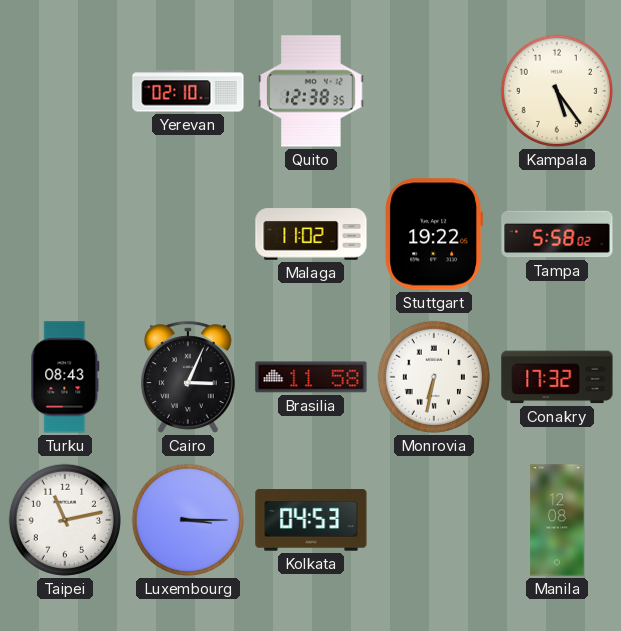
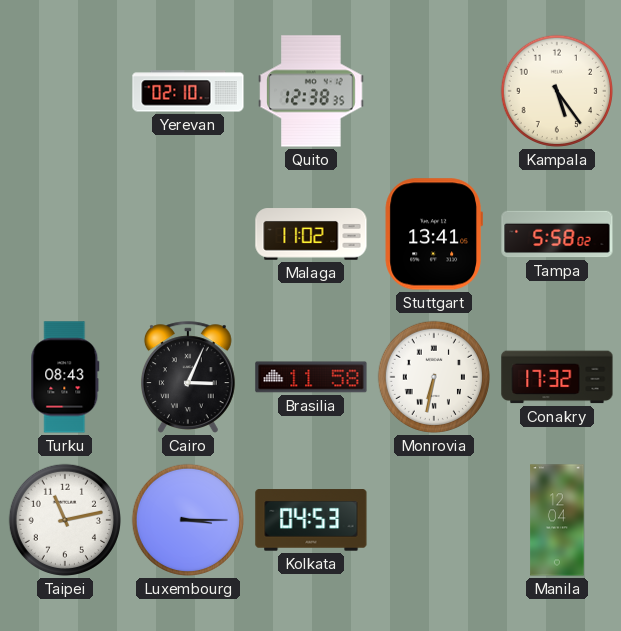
Stuttgart: 19:22 -> 13:41
Manila: 12:08 -> 12:04
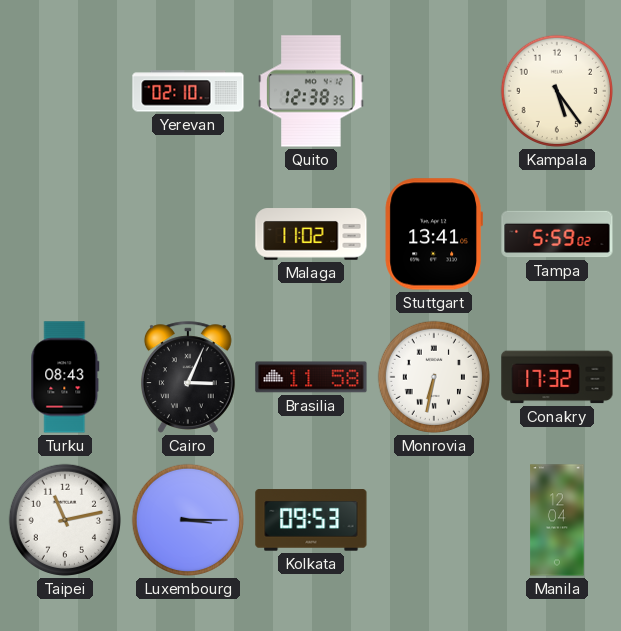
Tampa: 5:58 -> 5:59
Kolkata: 04:53 -> 09:53
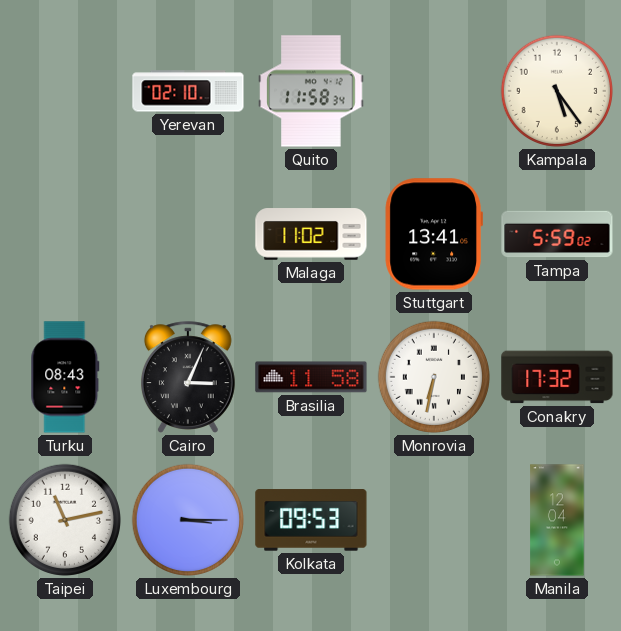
Quito: 12:38 -> 11:58
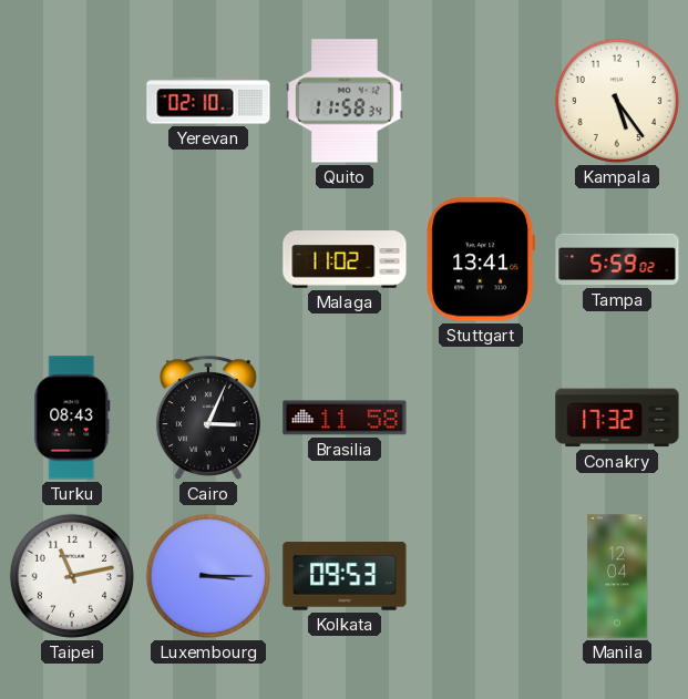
Monrovia: 6:32 -> none
